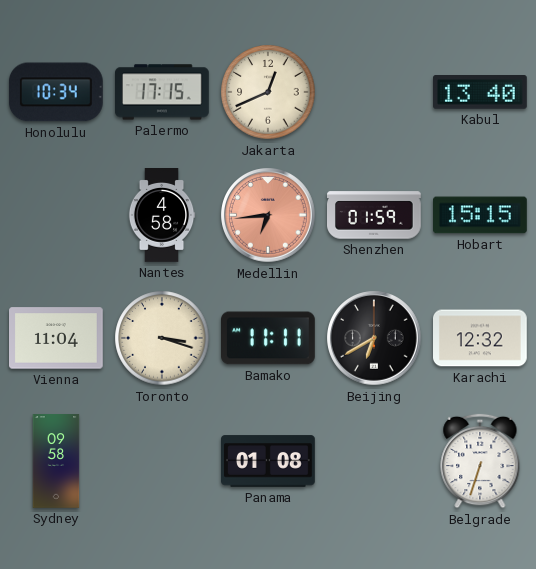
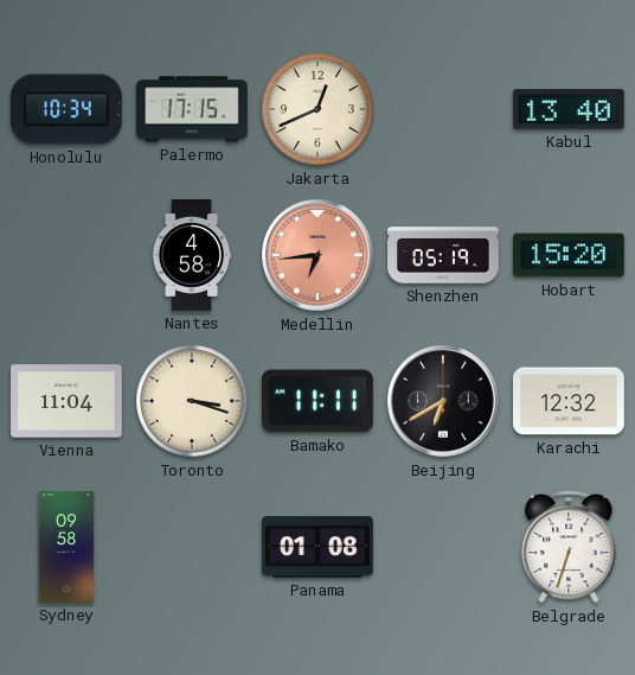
Shenzhen: 01:59 -> 05:19
Hobart: 15:15 -> 15:20
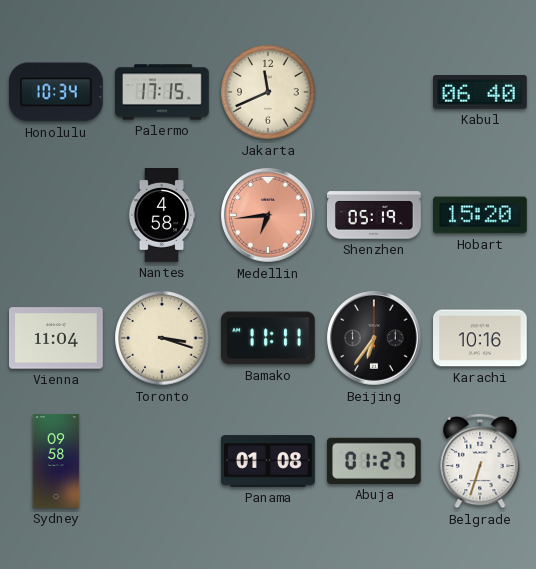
Jakarta: 12:41 -> 11:41
Kabul: 13:40 -> 06:40
Beijing: 6:40 -> 6:36
Karachi: 12:32 -> 10:16
Abuja: none -> 01:27
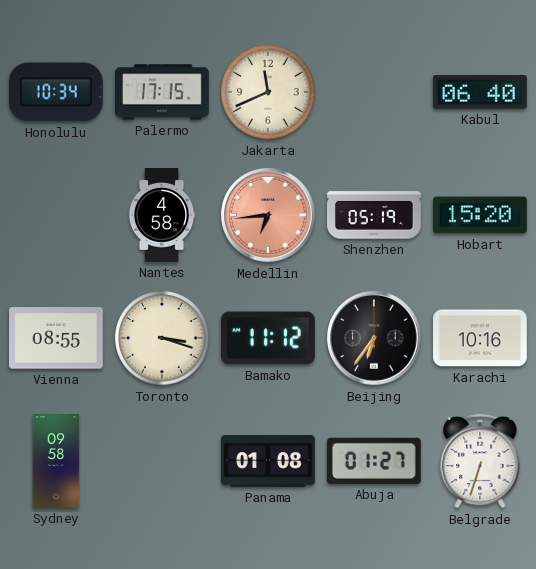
Vienna: 11:04 -> 08:55
Bamako: 11:11 -> 11:12
